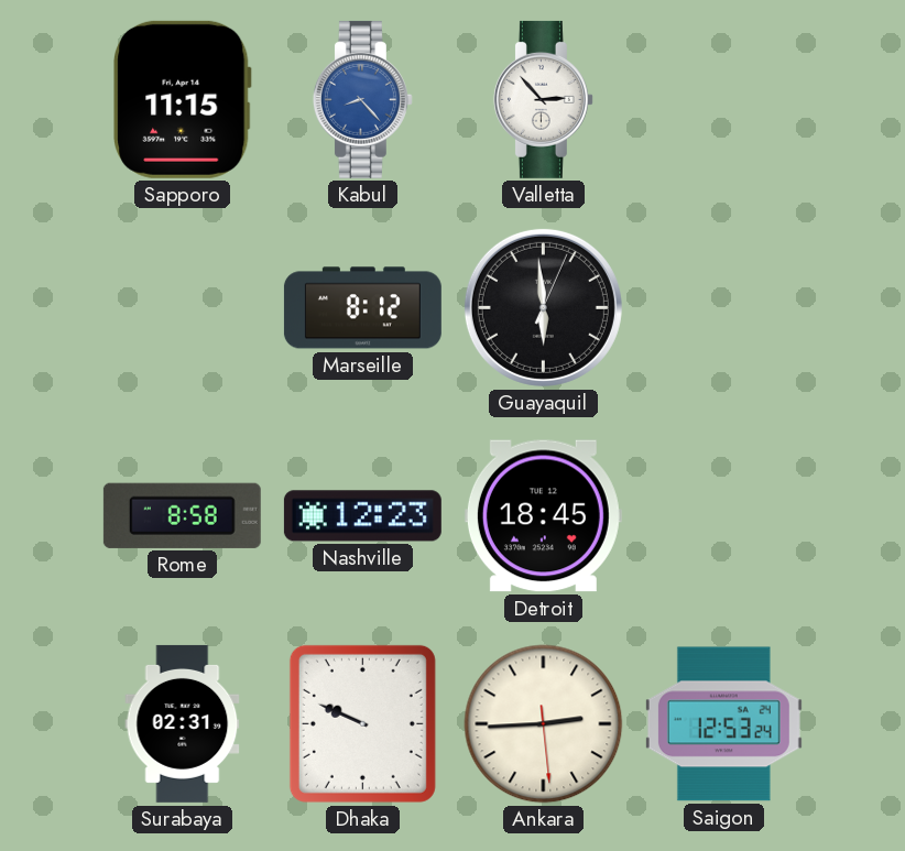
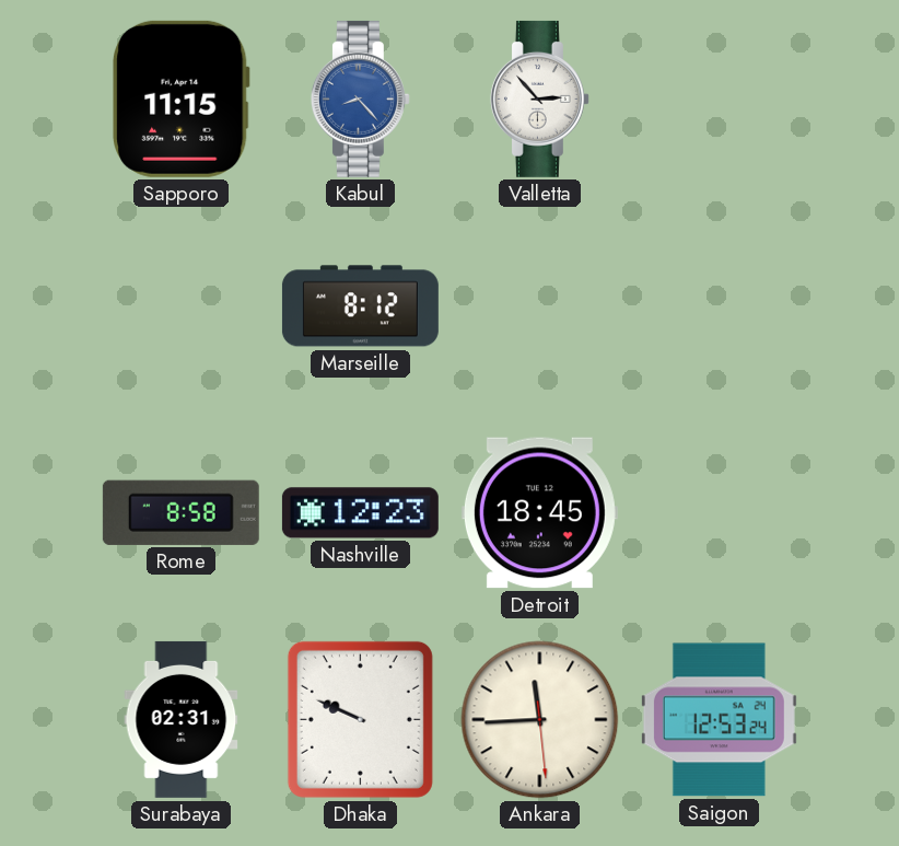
Guayaquil: 5:59 -> none
Ankara: 2:44 -> 11:44
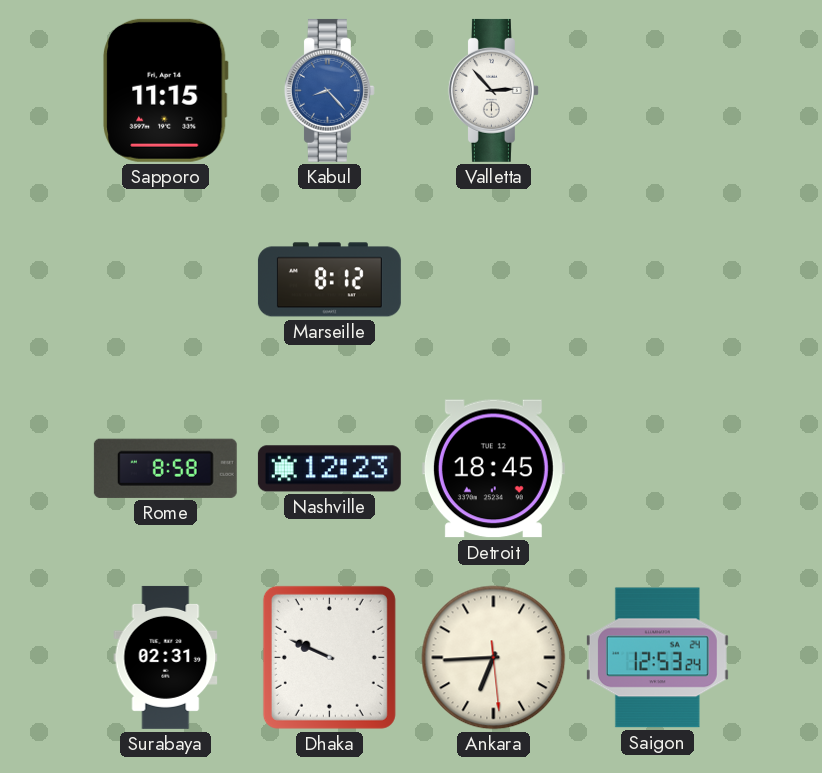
Ankara: 11:44 -> 6:44
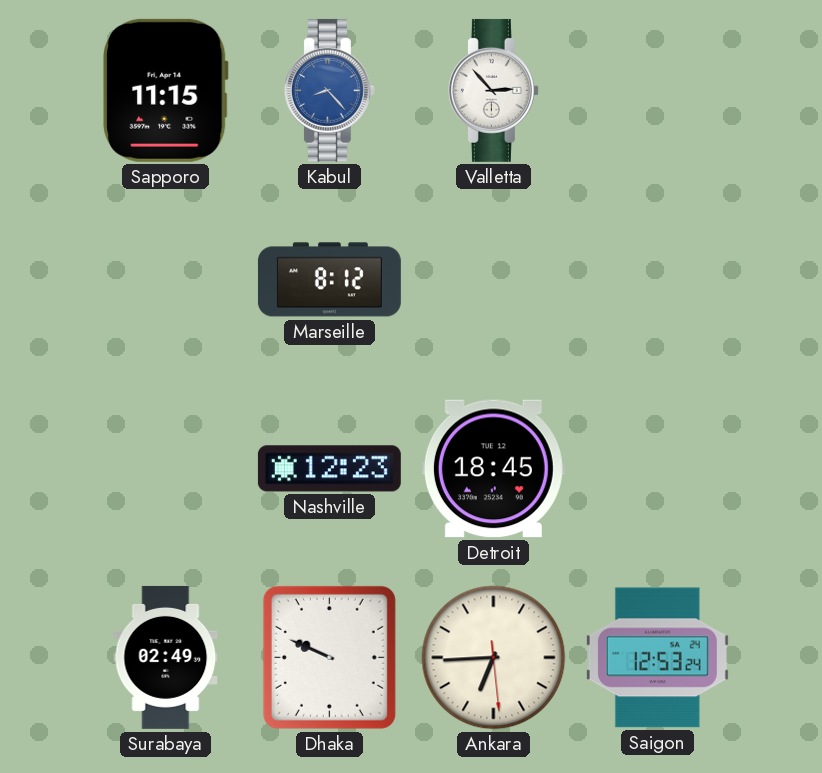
Rome: 8:58 -> none
Surabaya: 02:31 -> 02:49
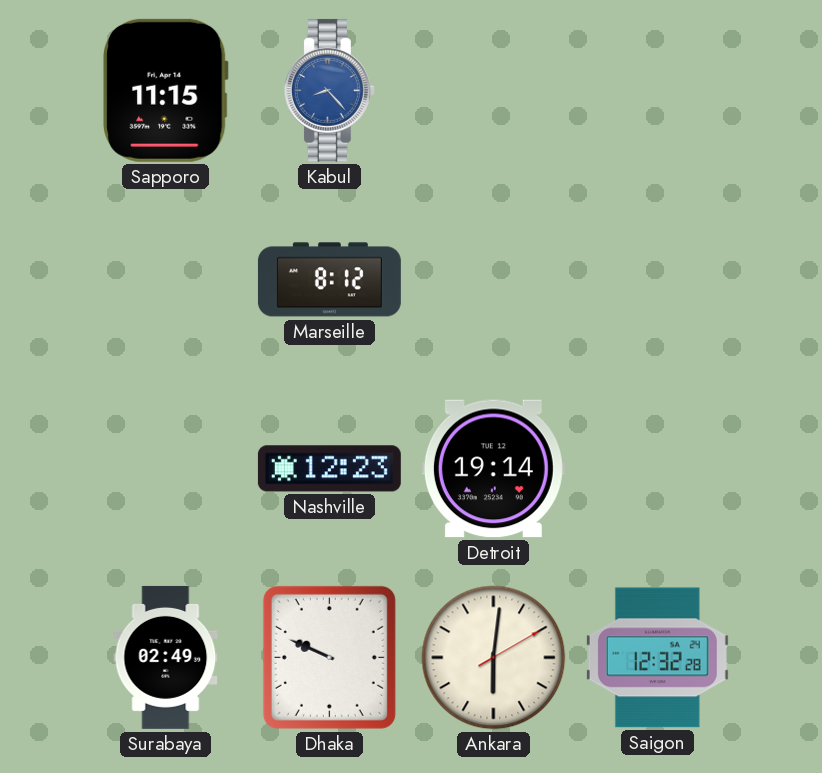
Valletta: 2:53 -> none
Detroit: 18:45 -> 19:14
Ankara: 6:44 -> 6:01
Saigon: 12:53 -> 12:32
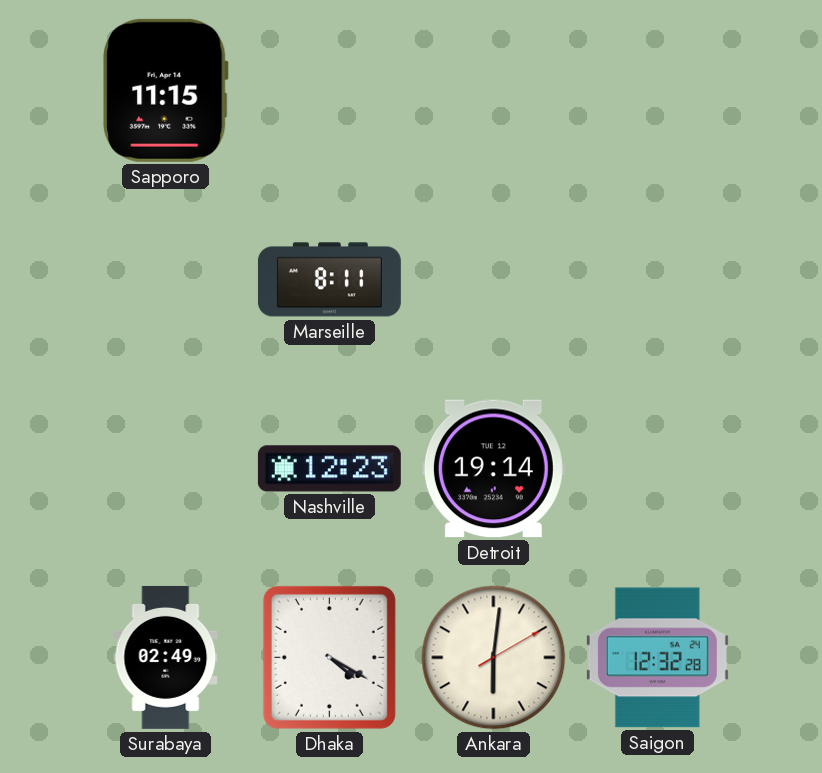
Kabul: 8:23 -> none
Marseille: 8:12 -> 8:11
Dhaka: 9:49 -> 4:20
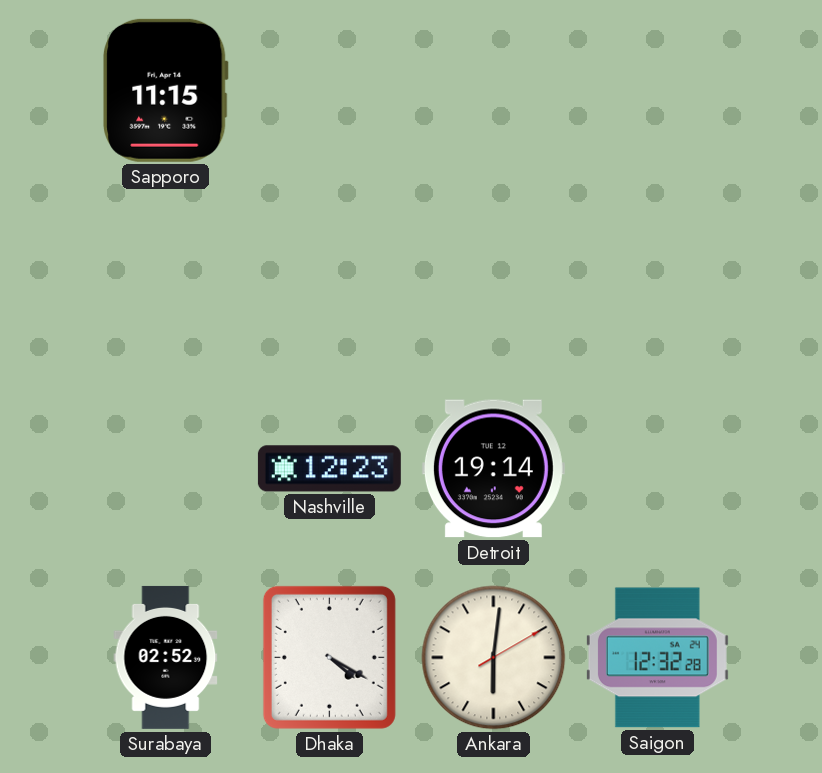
Marseille: 8:11 -> none
Surabaya: 02:49 -> 02:52
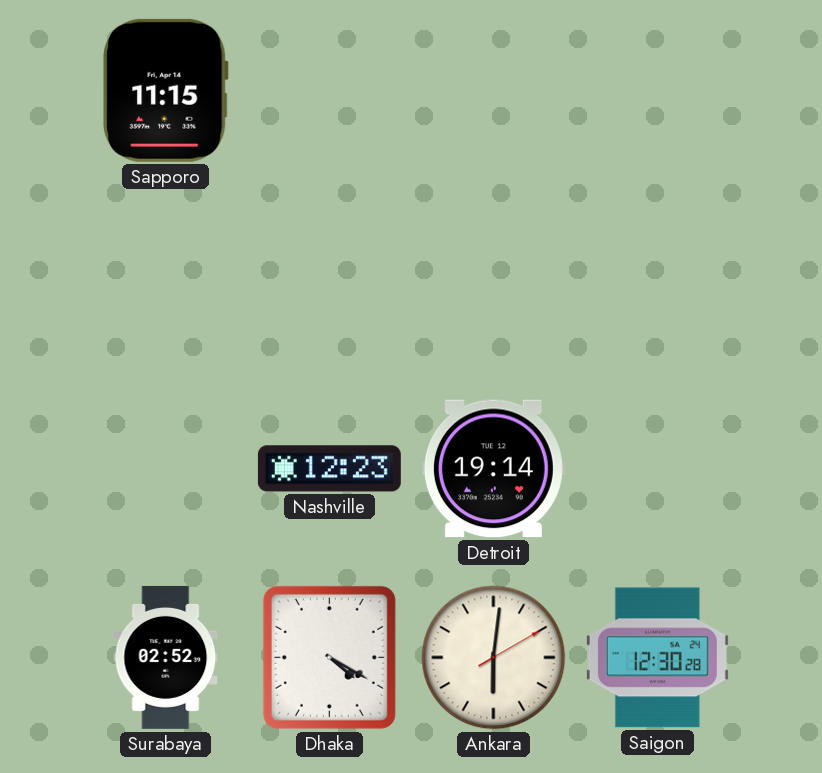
Saigon: 12:32 -> 12:30
